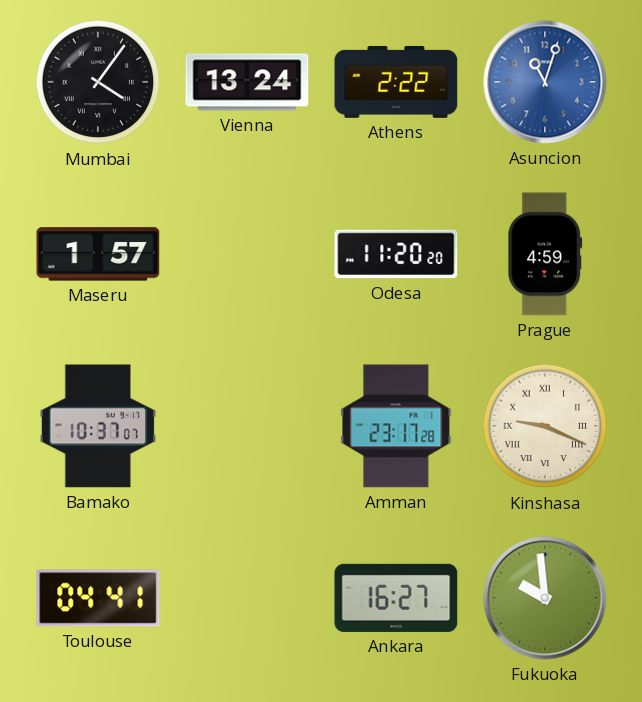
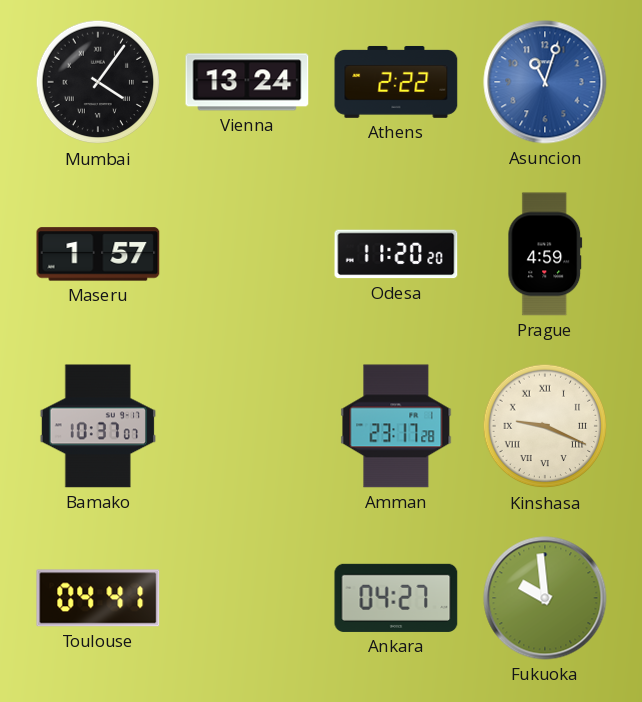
Ankara: 16:27 -> 04:27
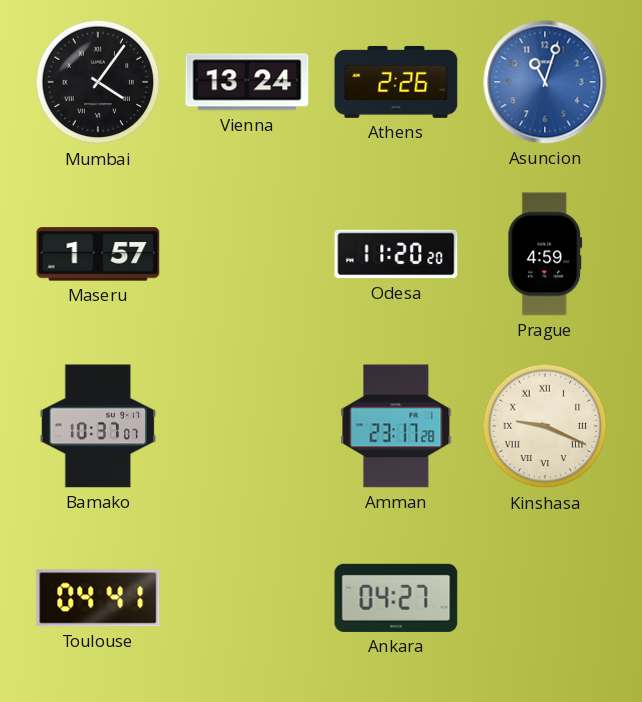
Athens: 2:22 -> 2:26
Fukuoka: 9:59 -> none
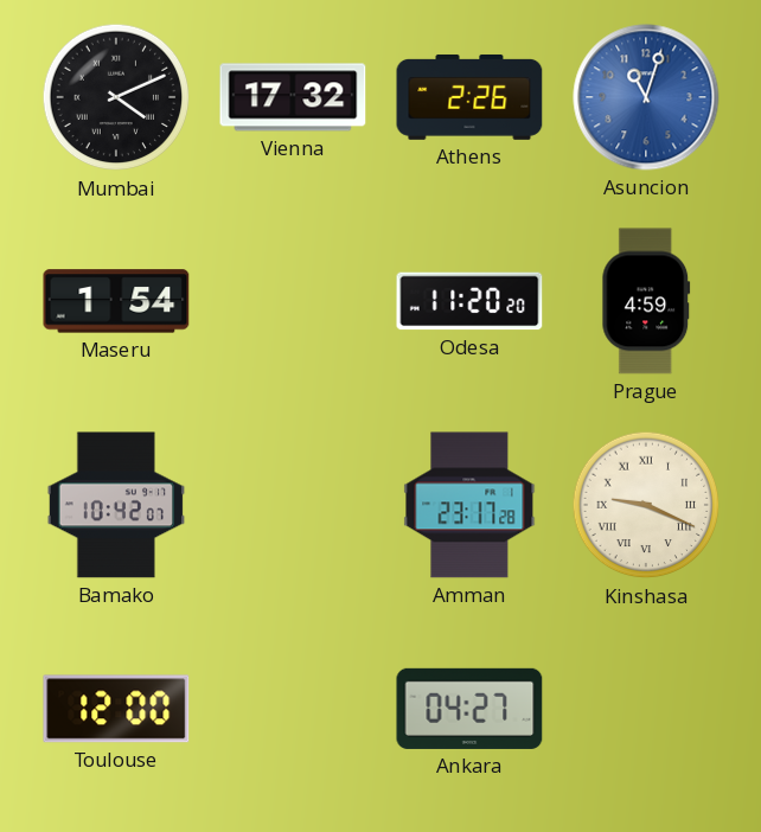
Mumbai: 4:06 -> 4:11
Vienna: 13:24 -> 17:32
Maseru: 1:57 -> 1:54
Bamako: 10:37 -> 10:42
Toulouse: 04:41 -> 12:00
